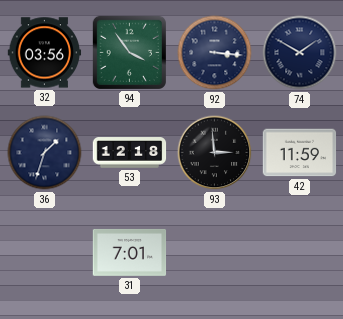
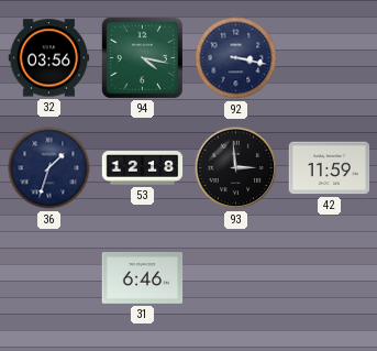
94: 3:54 -> 4:17
92: 3:16 -> 3:17
74: 1:50 -> none
31: 7:01 -> 6:46
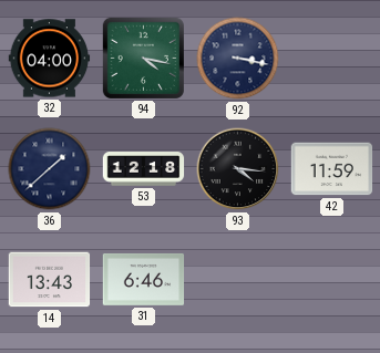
32: 03:56 -> 04:00
36: 1:33 -> 1:38
93: 2:59 -> 4:16
14: none -> 13:43
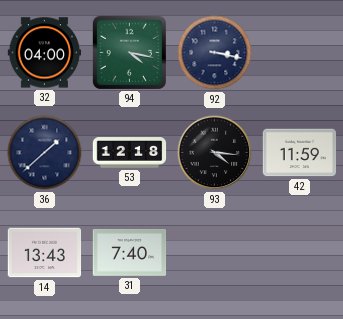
31: 6:46 -> 7:40
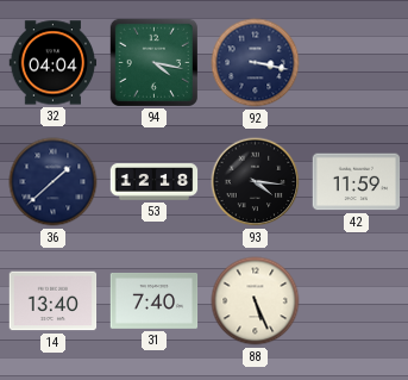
32: 04:00 -> 04:04
14: 13:43 -> 13:40
88: none -> 5:26
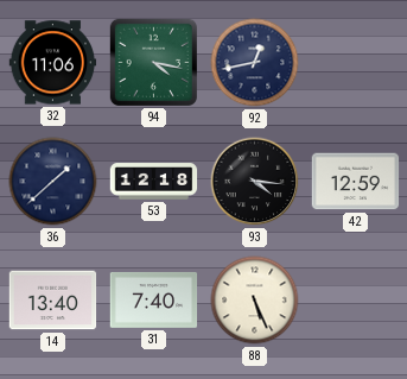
32: 04:04 -> 11:06
92: 3:17 -> 12:43
42: 11:59 -> 12:59
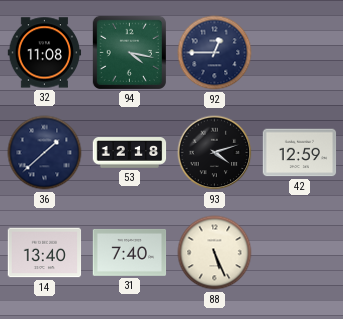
32: 11:06 -> 11:08
92: 12:43 -> 12:45
93: 4:16 -> 4:12
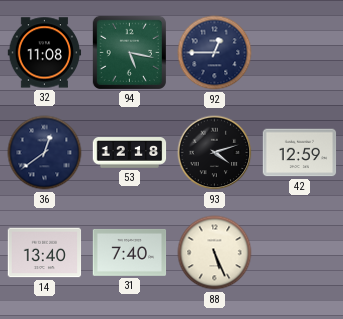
94: 4:17 -> 5:17
36: 1:38 -> 12:39
